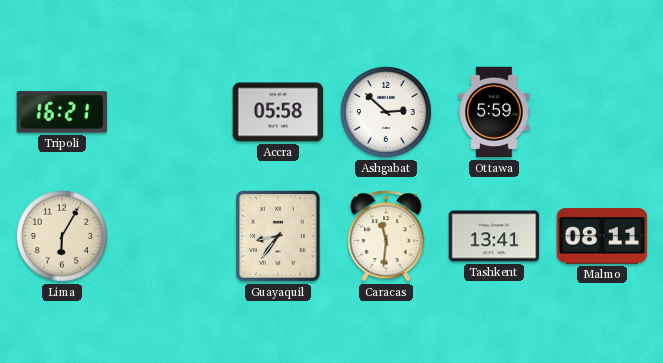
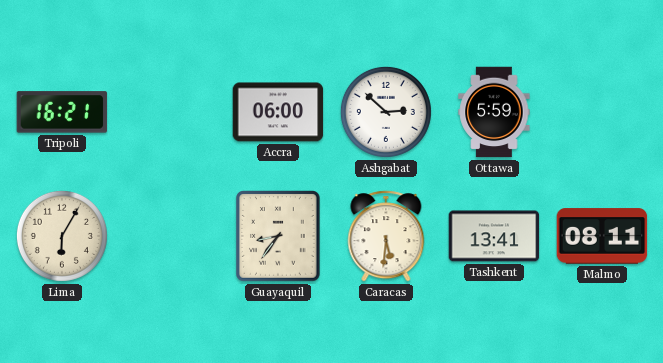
Accra: 05:58 -> 06:00
Caracas: 11:31 -> 5:31
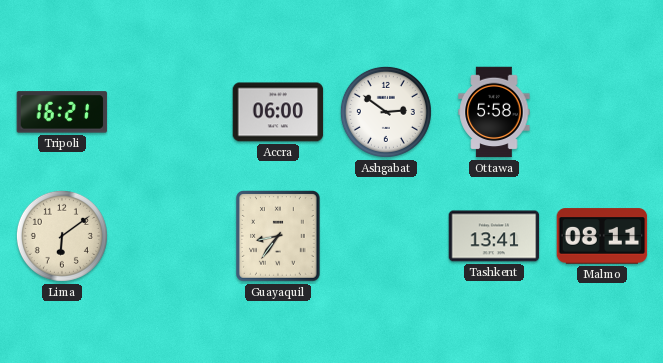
Ashgabat: 2:52 -> 2:51
Ottawa: 5:59 -> 5:58
Lima: 6:05 -> 6:09
Caracas: 5:31 -> none
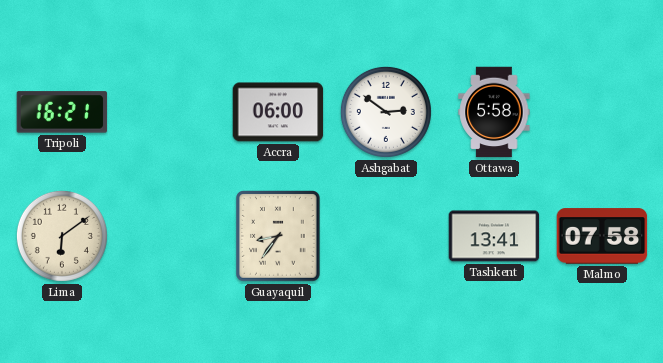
Malmo: 08:11 -> 07:58
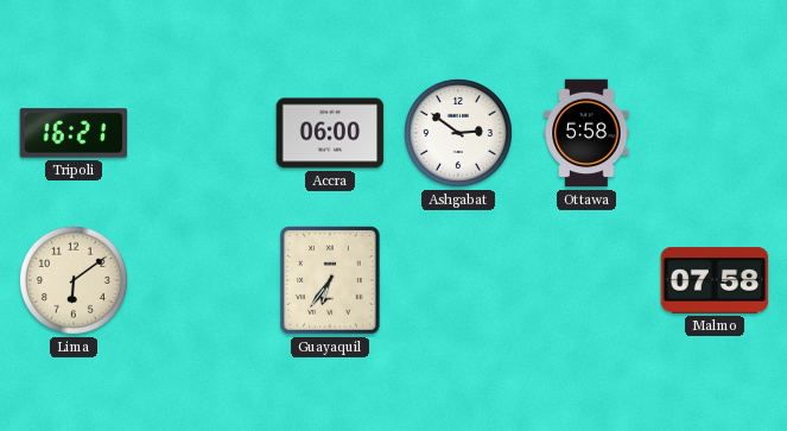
Guayaquil: 8:36 -> 6:36
Tashkent: 13:41 -> none
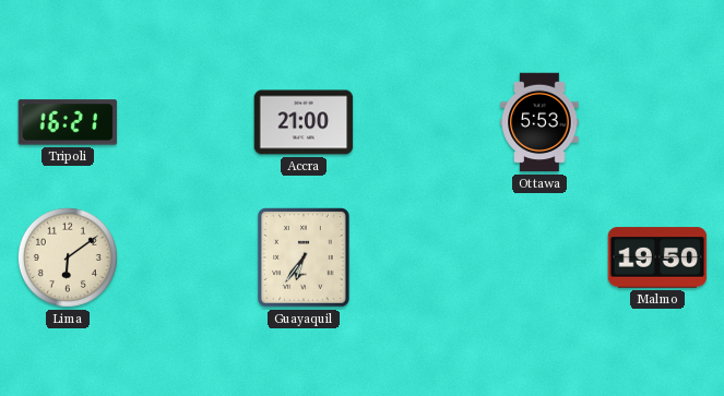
Accra: 06:00 -> 21:00
Ashgabat: 2:51 -> none
Ottawa: 5:58 -> 5:53
Malmo: 07:58 -> 19:50
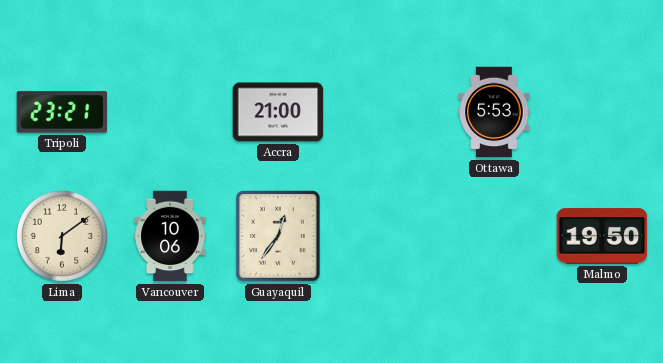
Tripoli: 16:21 -> 23:21
Vancouver: none -> 10:06
Guayaquil: 6:36 -> 12:36
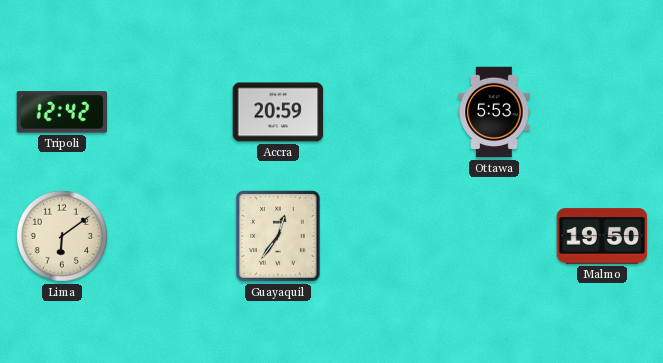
Tripoli: 23:21 -> 12:42
Accra: 21:00 -> 20:59
Vancouver: 10:06 -> none
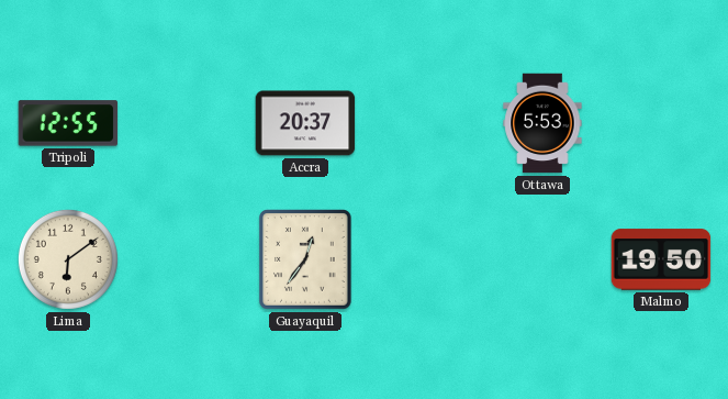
Tripoli: 12:42 -> 12:55
Accra: 20:59 -> 20:37
